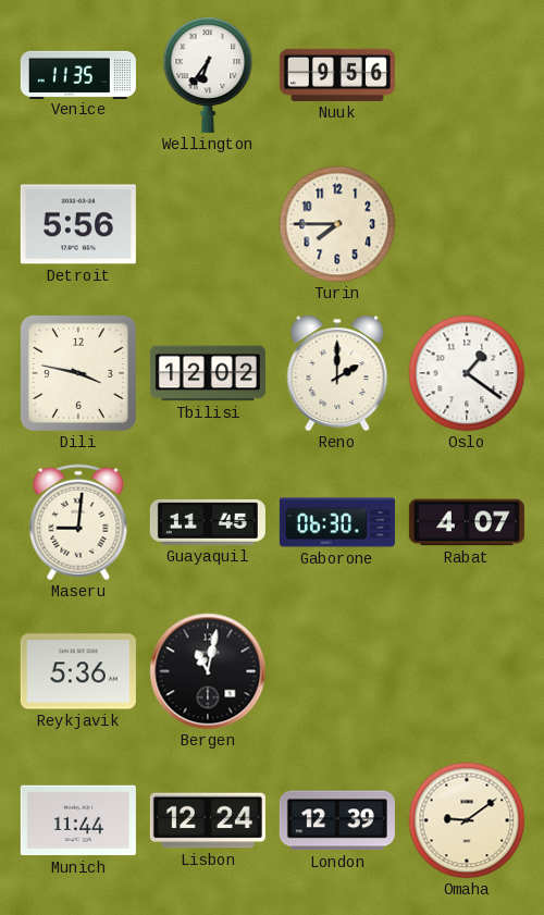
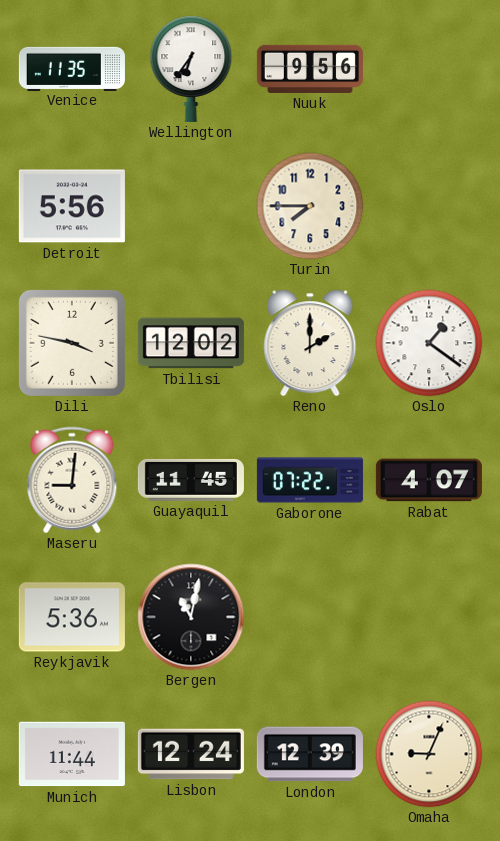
Gaborone: 06:30 -> 07:22
Omaha: 9:09 -> 9:04
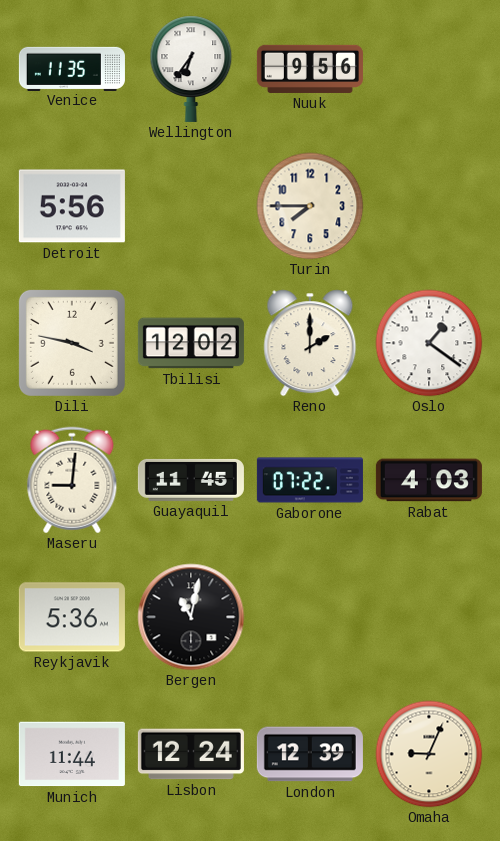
Rabat: 4:07 -> 4:03
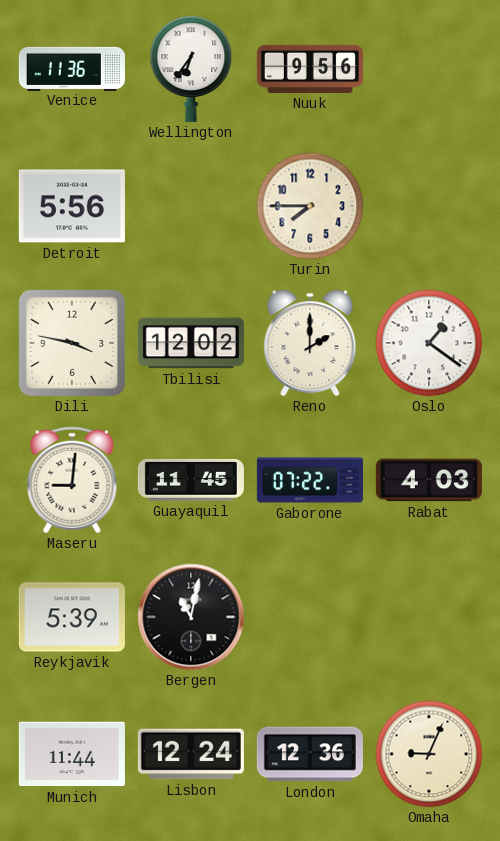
Venice: 11:35 -> 11:36
Reykjavik: 5:36 -> 5:39
London: 12:39 -> 12:36
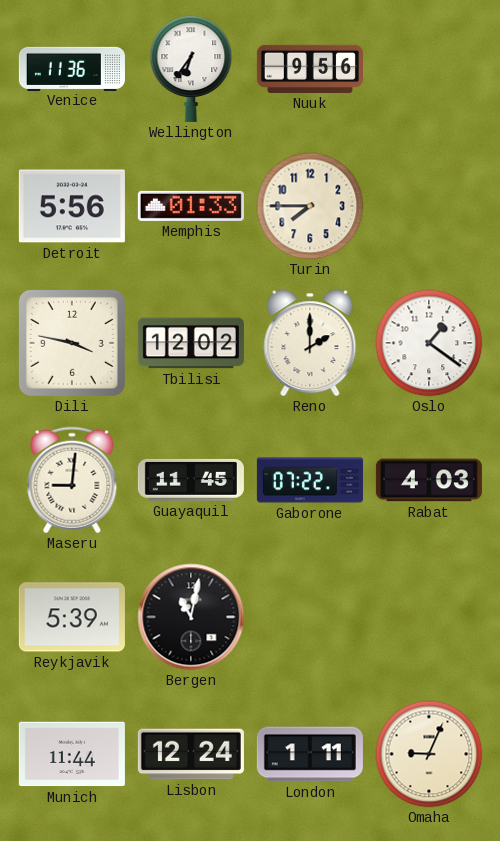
Memphis: none -> 01:33
London: 12:36 -> 1:11
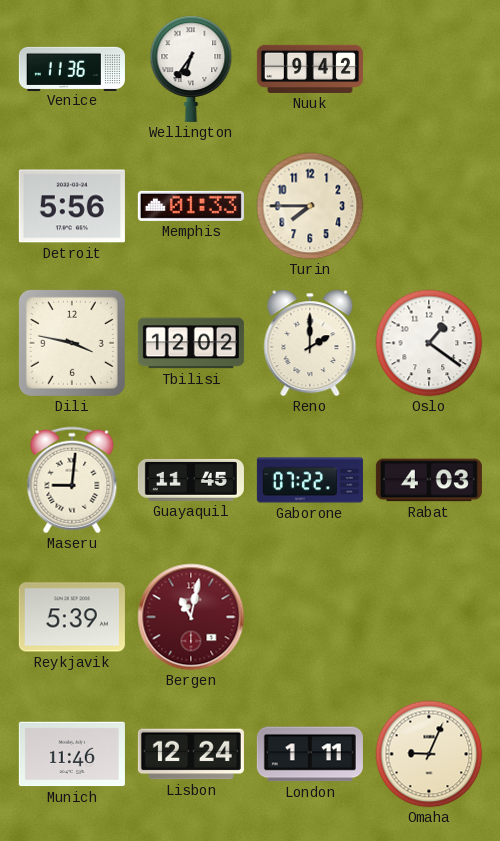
Nuuk: 9:56 -> 9:42
Bergen dial: black -> burgundy
Munich: 11:44 -> 11:46
